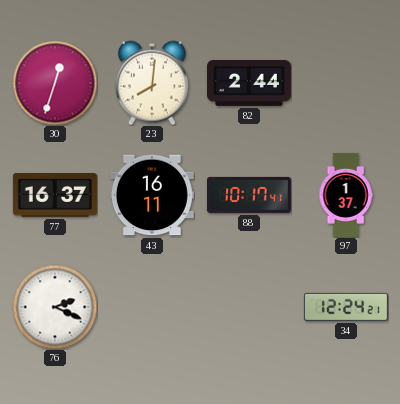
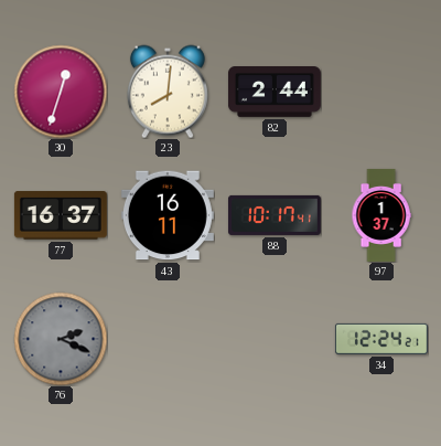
76 dial: white -> grey
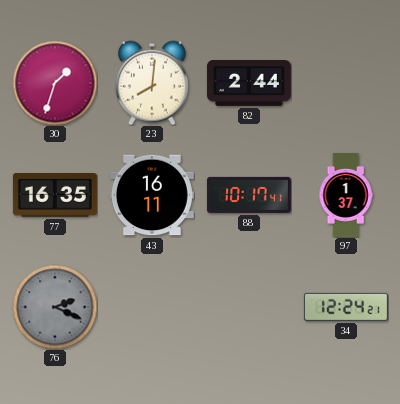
30: 12:33 -> 1:33
77: 16:37 -> 16:35
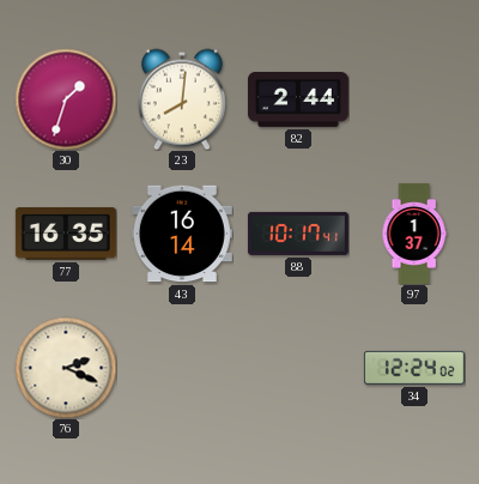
43: 16:11 -> 16:14
76 dial: grey -> cream
34: 12:24:21 -> 12:24:02
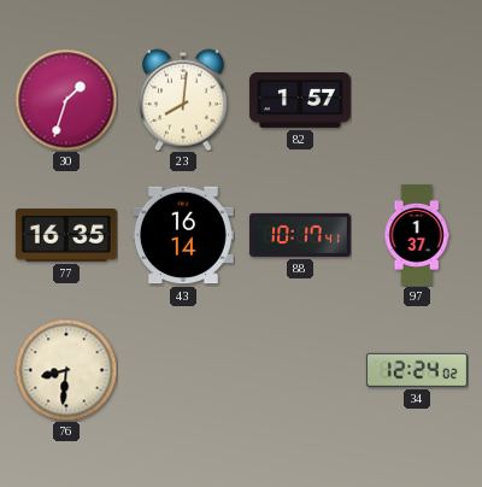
82: 2:44 -> 1:57
76: 2:19 -> 8:31
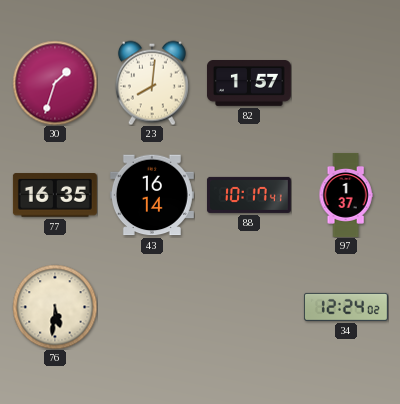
76: 8:31 -> 5:31
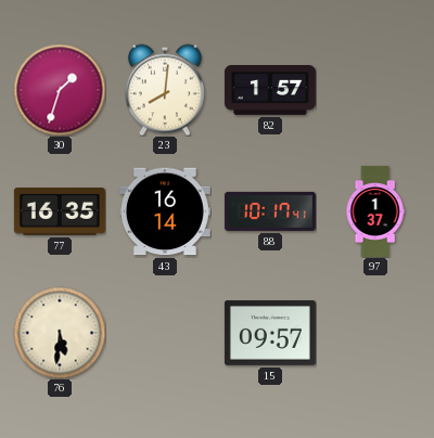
15: none -> 09:57
34: 12:24 -> none
